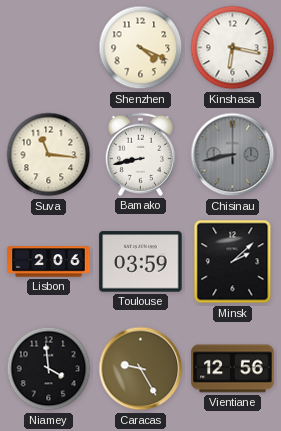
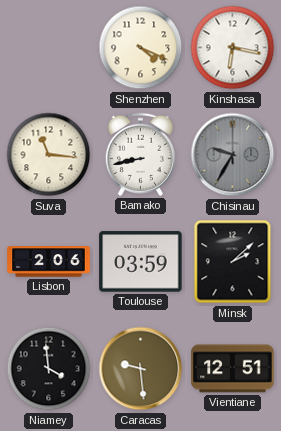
Chisinau: 8:43 -> 9:35
Caracas: 9:25 -> 9:29
Vientiane: 12:56 -> 12:51
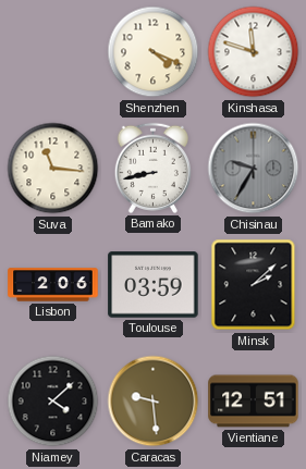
Kinshasa: 6:17 -> 11:48
Niamey: 3:59 -> 4:08
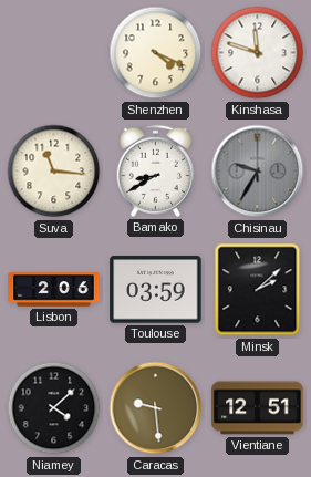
Bamako: 8:43 -> 8:40
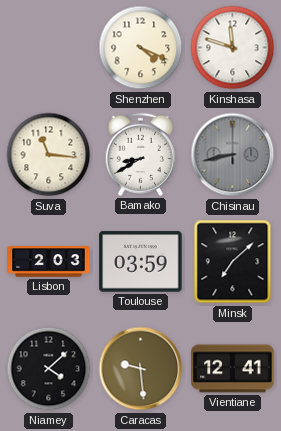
Chisinau: 9:35 -> 8:43
Lisbon: 2:06 -> 2:03
Minsk: 2:08 -> 7:08
Vientiane: 12:51 -> 12:41
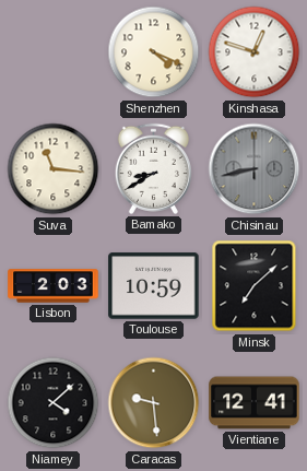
Kinshasa: 11:48 -> 12:48
Toulouse: 03:59 -> 10:59
